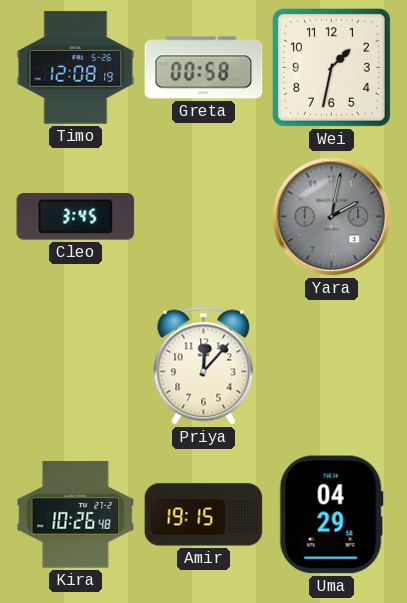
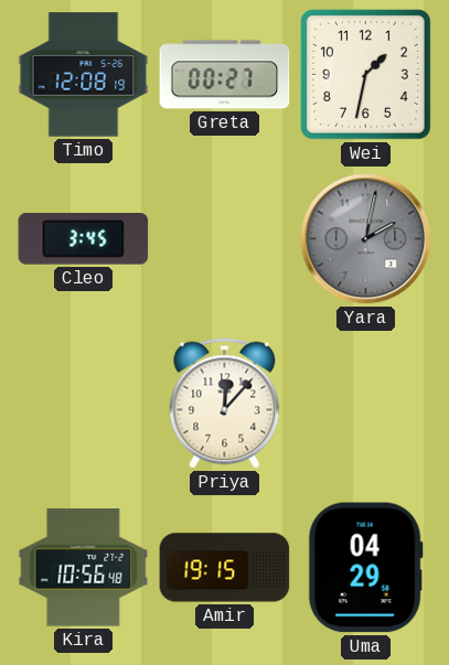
Greta: 00:58 -> 00:27
Kira: 10:26 -> 10:56
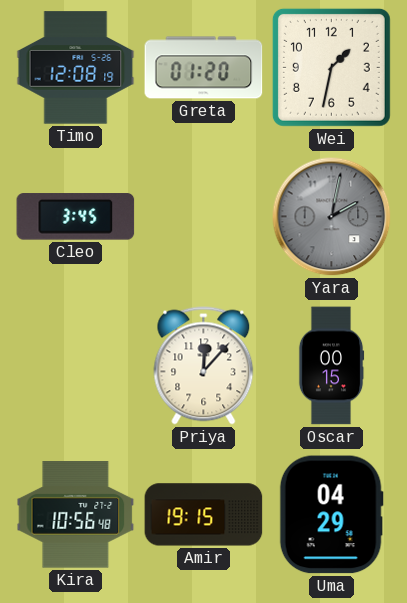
Greta: 00:27 -> 01:20
Oscar: none -> 00:15
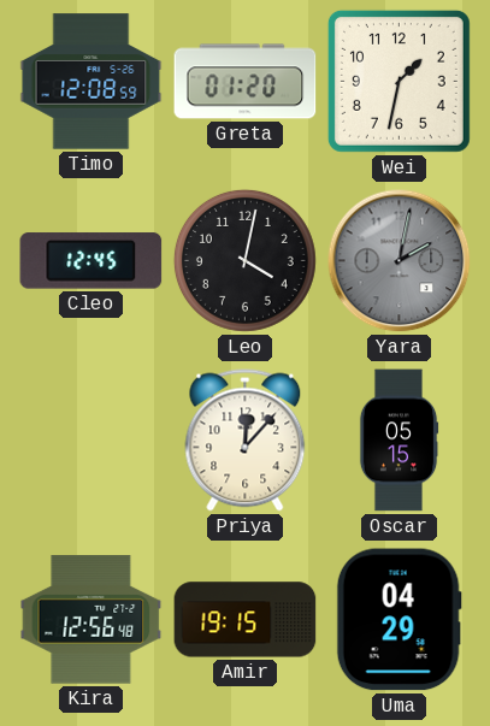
Timo: 12:08:19 -> 12:08:59
Cleo: 3:45 -> 12:45
Leo: none -> 4:02
Oscar: 00:15 -> 05:15
Kira: 10:56 -> 12:56
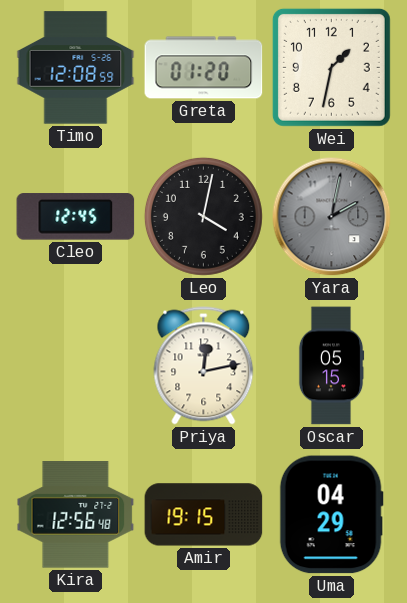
Priya: 12:07 -> 12:13
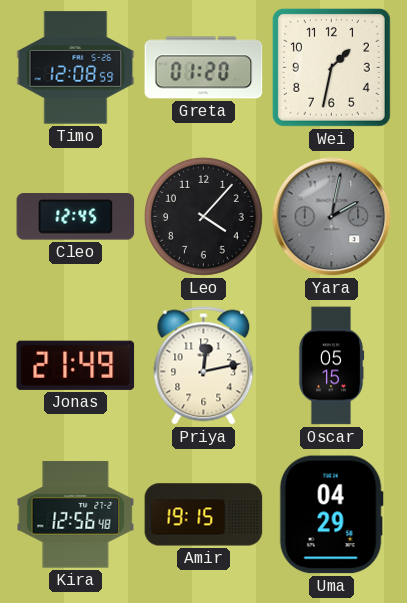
Leo: 4:02 -> 4:07
Jonas: none -> 21:49
